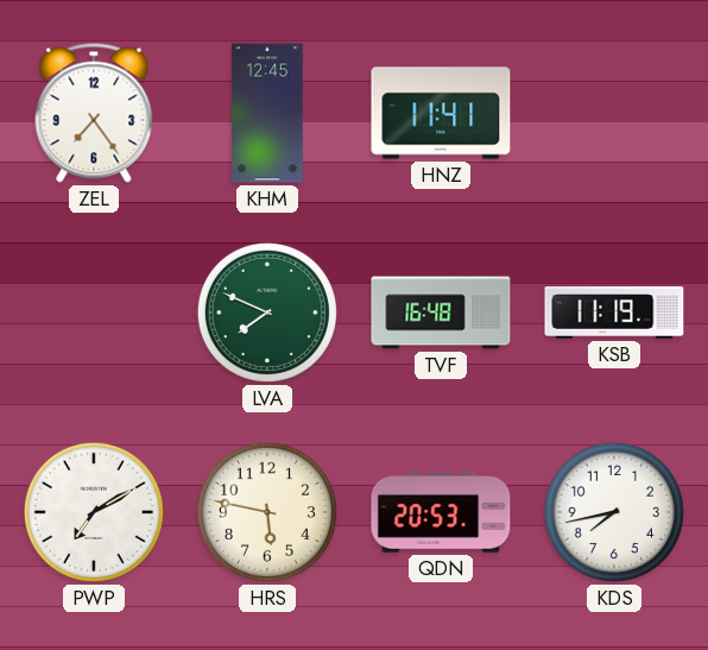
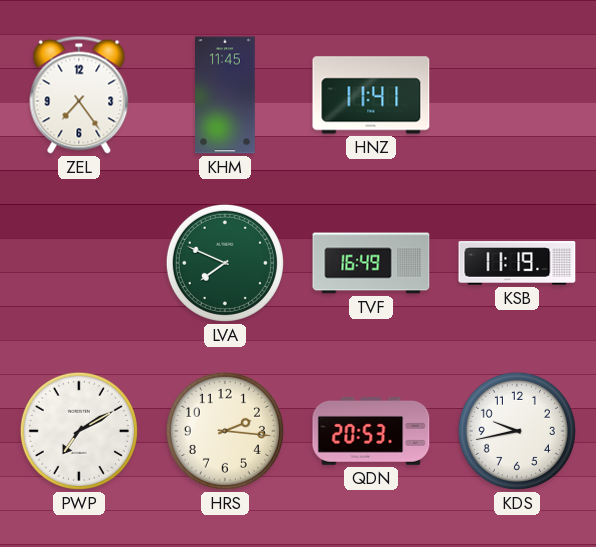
KHM: 12:45 -> 11:45
TVF: 16:48 -> 16:49
HRS: 5:47 -> 2:16
KDS: 7:43 -> 9:43
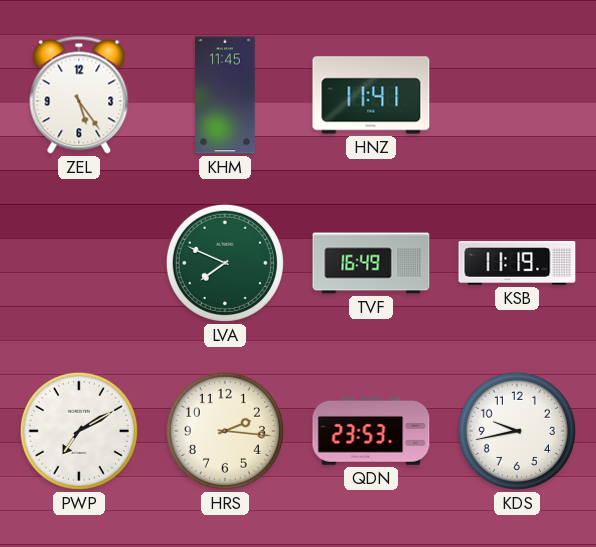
ZEL: 7:24 -> 5:24
QDN: 20:53 -> 23:53
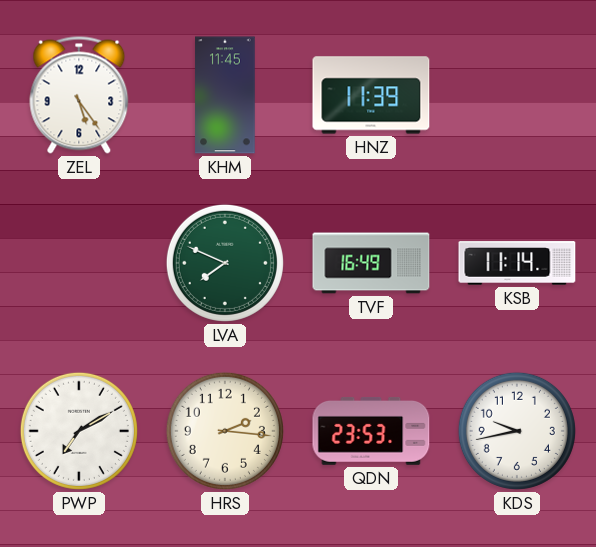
HNZ: 11:41 -> 11:39
KSB: 11:19 -> 11:14
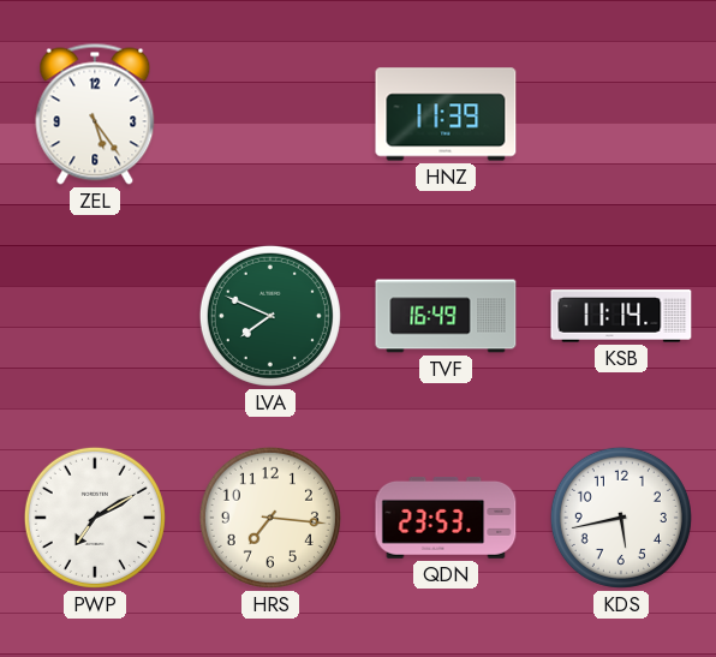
KHM: 11:45 -> none
HRS: 2:16 -> 7:16
KDS: 9:43 -> 5:43
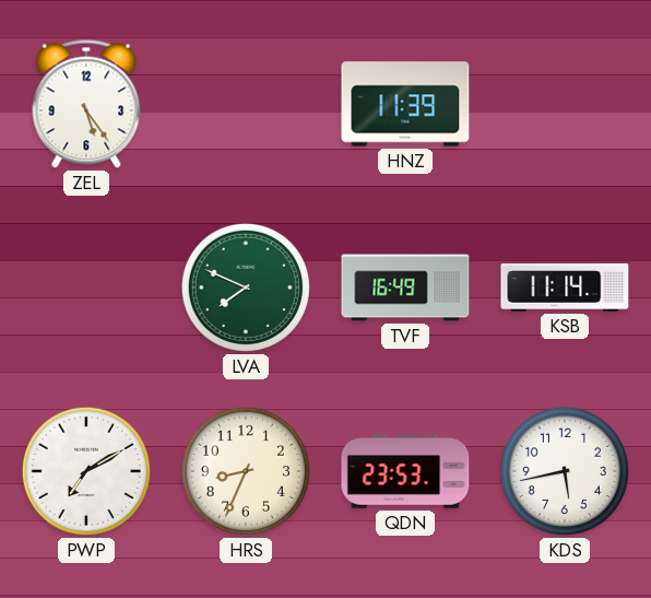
HRS: 7:16 -> 8:34
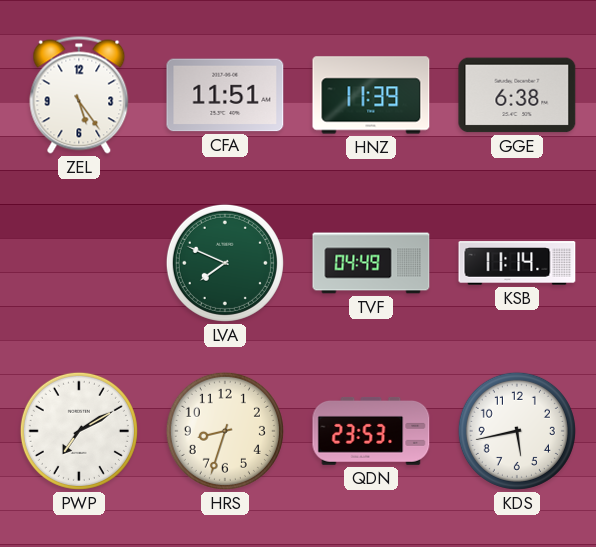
CFA: none -> 11:51
GGE: none -> 6:38
TVF: 16:49 -> 04:49
HRS: 8:34 -> 8:33
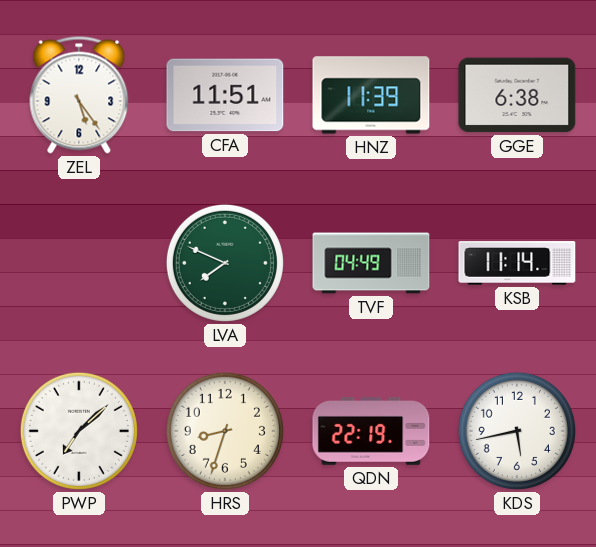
PWP: 7:10 -> 7:08
QDN: 23:53 -> 22:19
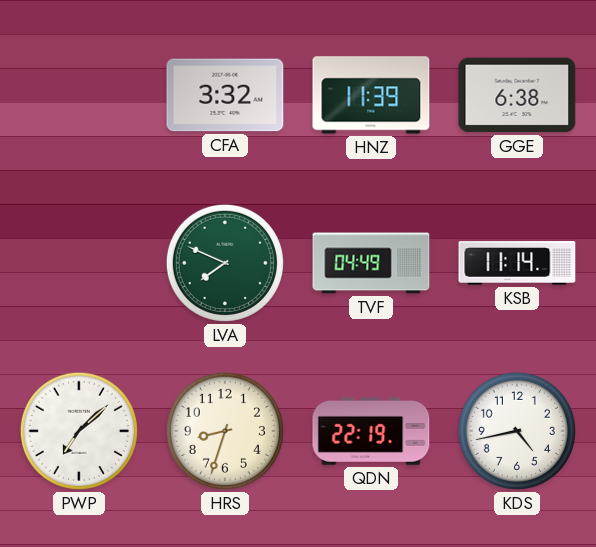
ZEL: 5:24 -> none
CFA: 11:51 -> 3:32
KDS: 5:43 -> 4:43
